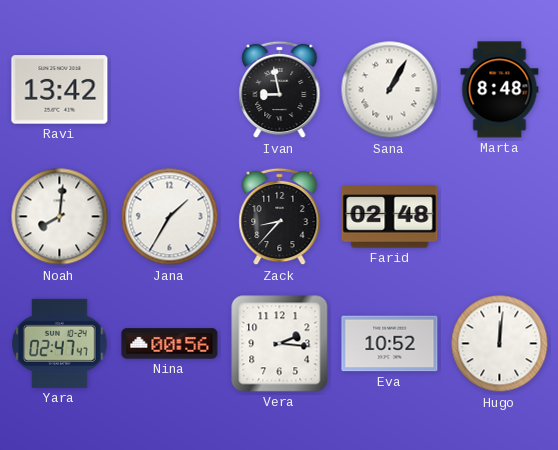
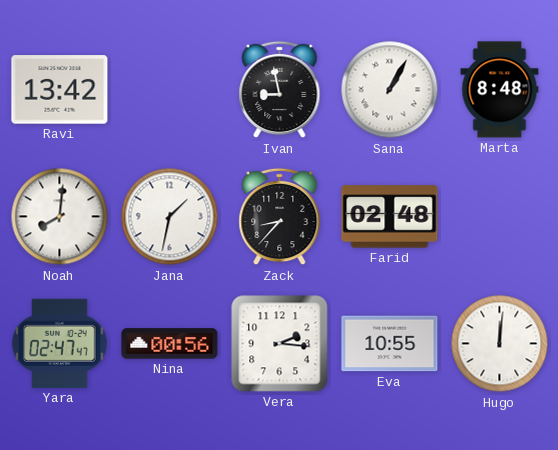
Jana: 1:35 -> 1:32
Eva: 10:52 -> 10:55
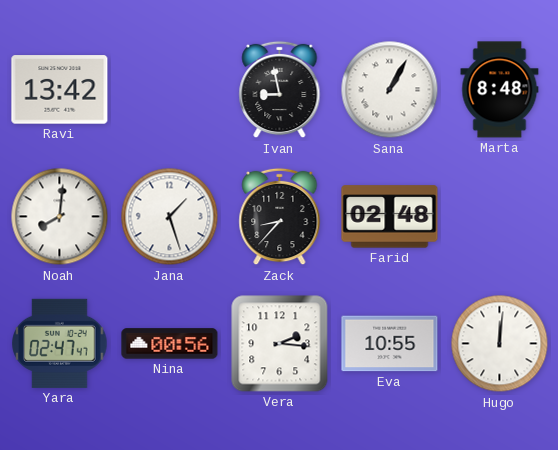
Jana: 1:32 -> 1:27
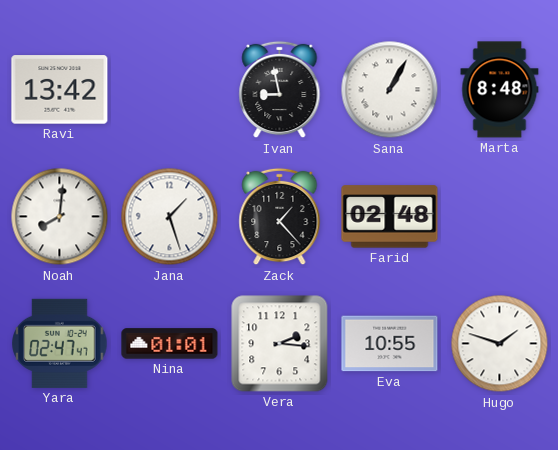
Zack: 8:37 -> 1:23
Nina: 00:56 -> 01:01
Hugo: 12:01 -> 1:48
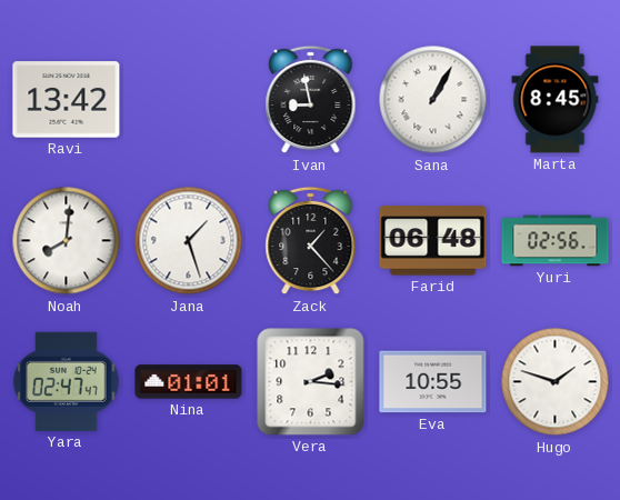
Marta: 8:48 -> 8:45
Farid: 02:48 -> 06:48
Yuri: none -> 02:56
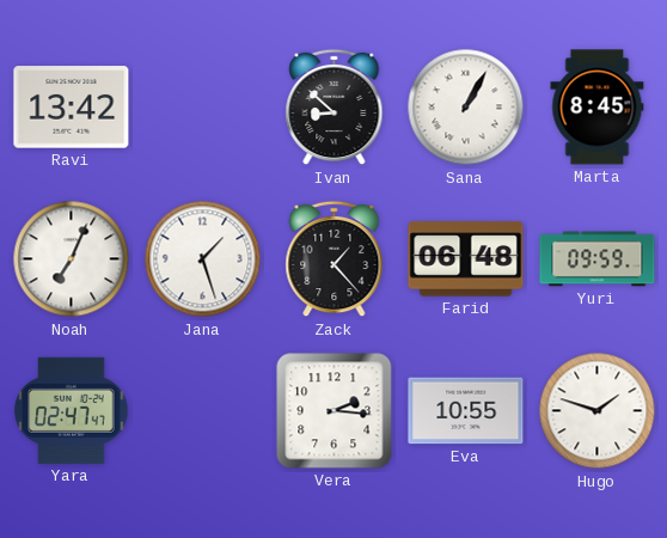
Ivan: 8:58 -> 8:52
Noah: 8:01 -> 7:04
Yuri: 02:56 -> 09:59
Nina: 01:01 -> none
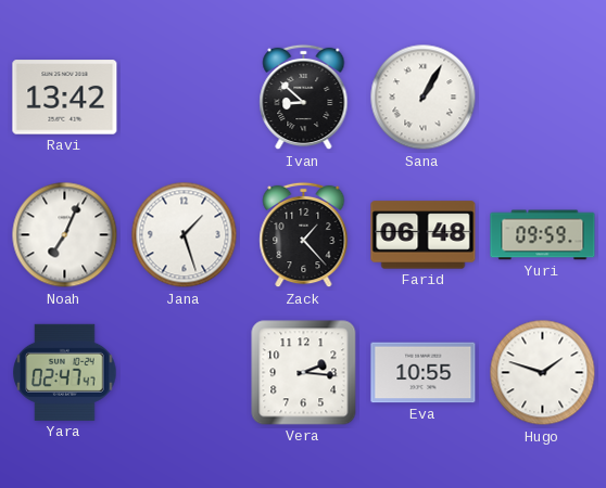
Marta: 8:45 -> none
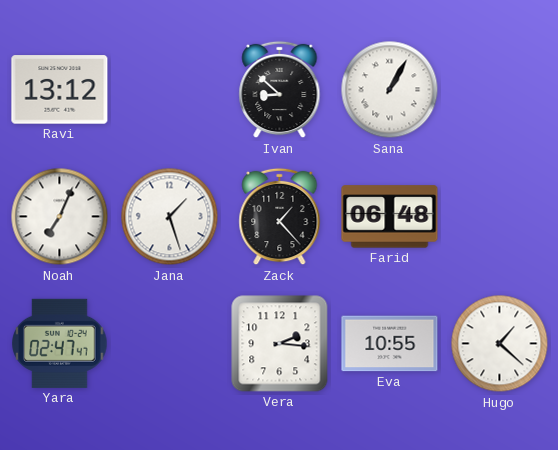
Ravi: 13:42 -> 13:12
Yuri: 09:59 -> none
Hugo: 1:48 -> 1:22
